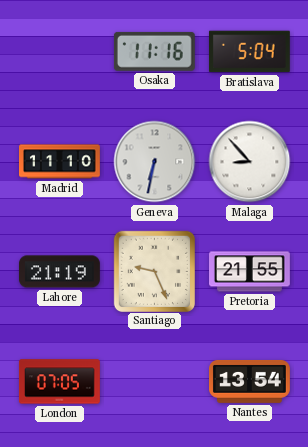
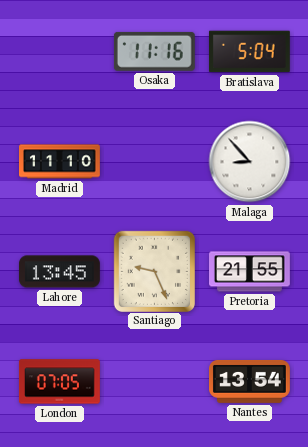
Geneva: 6:32 -> none
Lahore: 21:19 -> 13:45
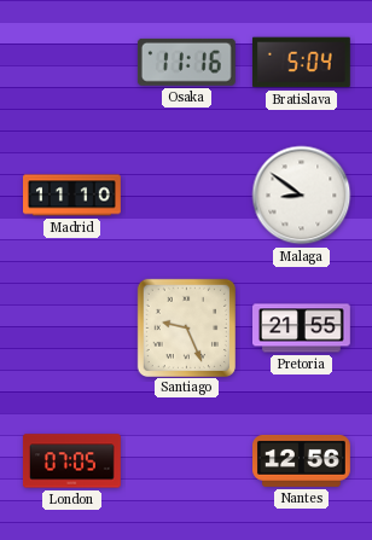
Malaga: 8:53 -> 8:51
Lahore: 13:45 -> none
Nantes: 13:54 -> 12:56
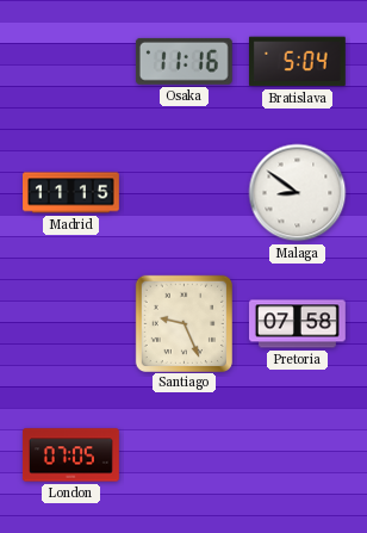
Madrid: 11:10 -> 11:15
Pretoria: 21:55 -> 07:58
Nantes: 12:56 -> none
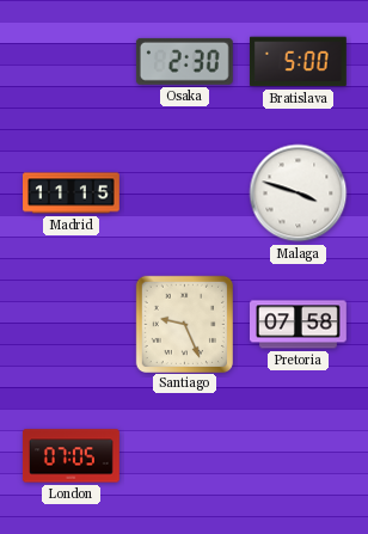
Osaka: 11:16 -> 2:30
Bratislava: 5:04 -> 5:00
Malaga: 8:51 -> 3:48
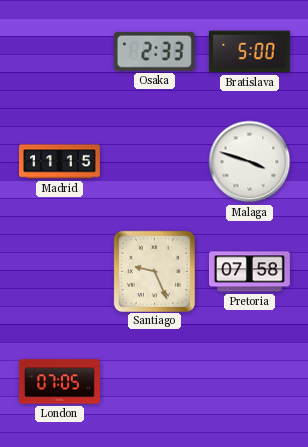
Osaka: 2:30 -> 2:33
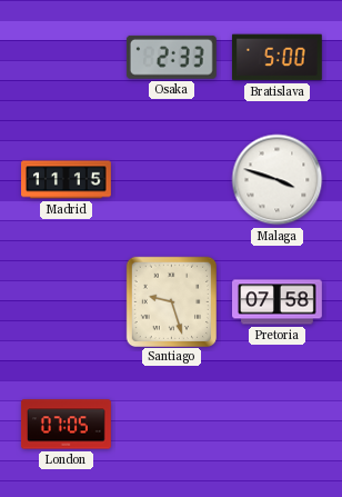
Santiago: 9:26 -> 9:27
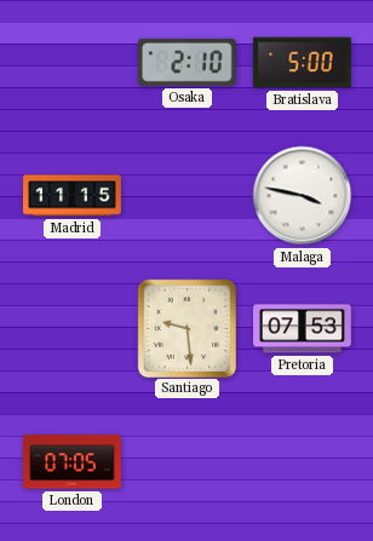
Osaka: 2:33 -> 2:10
Malaga: 3:48 -> 3:47
Santiago: 9:27 -> 9:29
Pretoria: 07:58 -> 07:53
